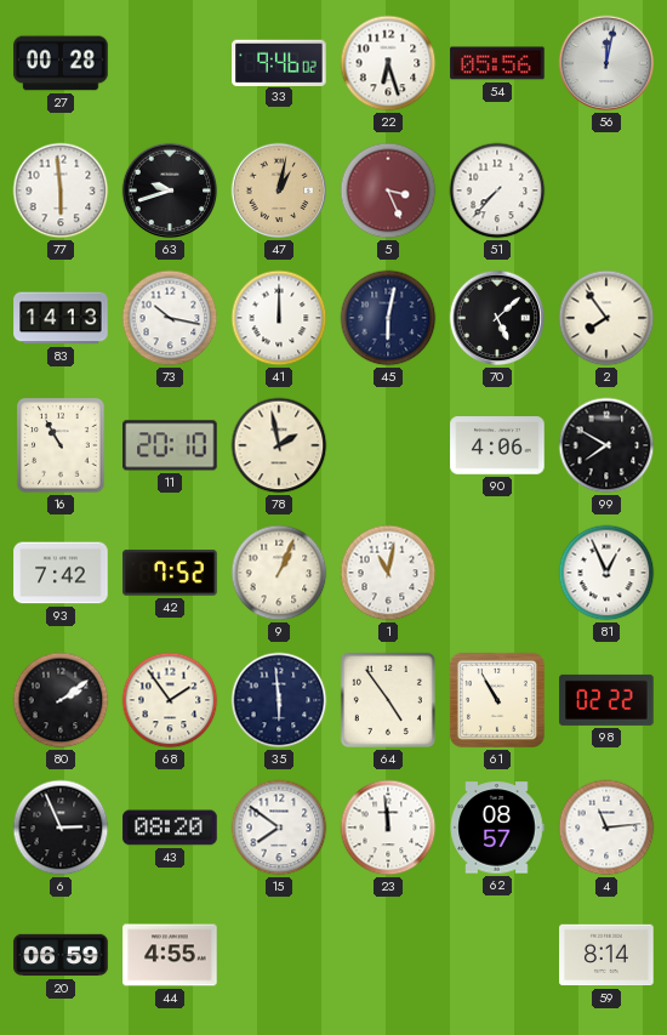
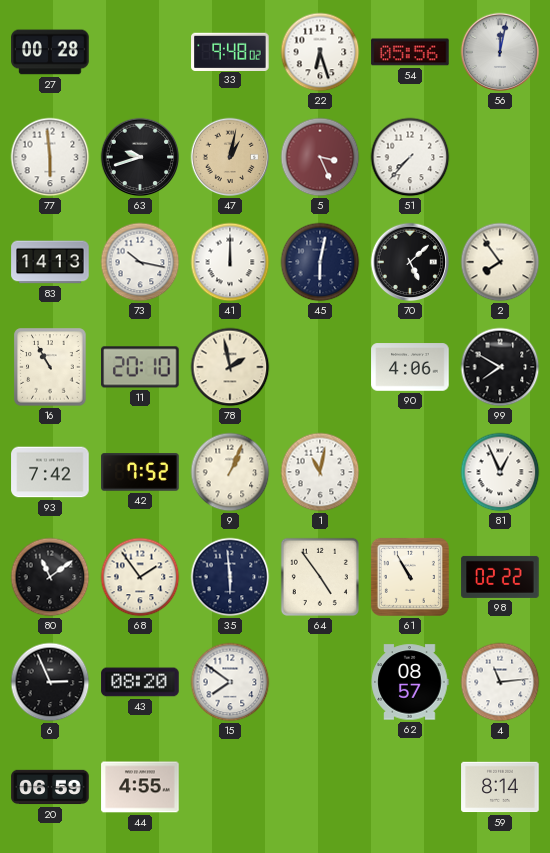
33: 9:46 -> 9:48
80: 2:09 -> 11:09
23: 11:59 -> none
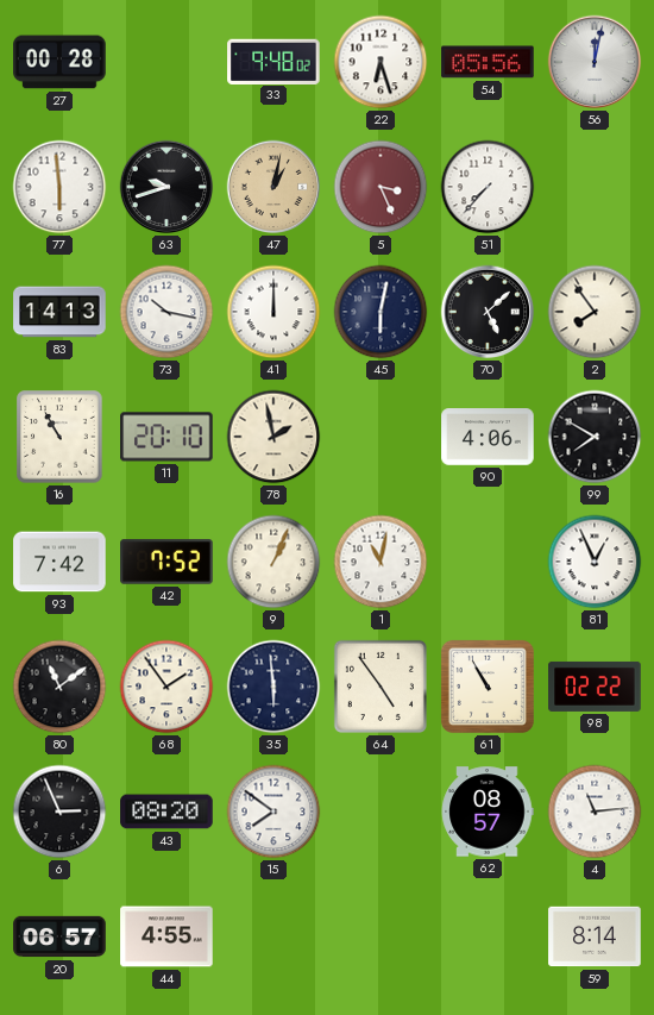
20: 06:59 -> 06:57
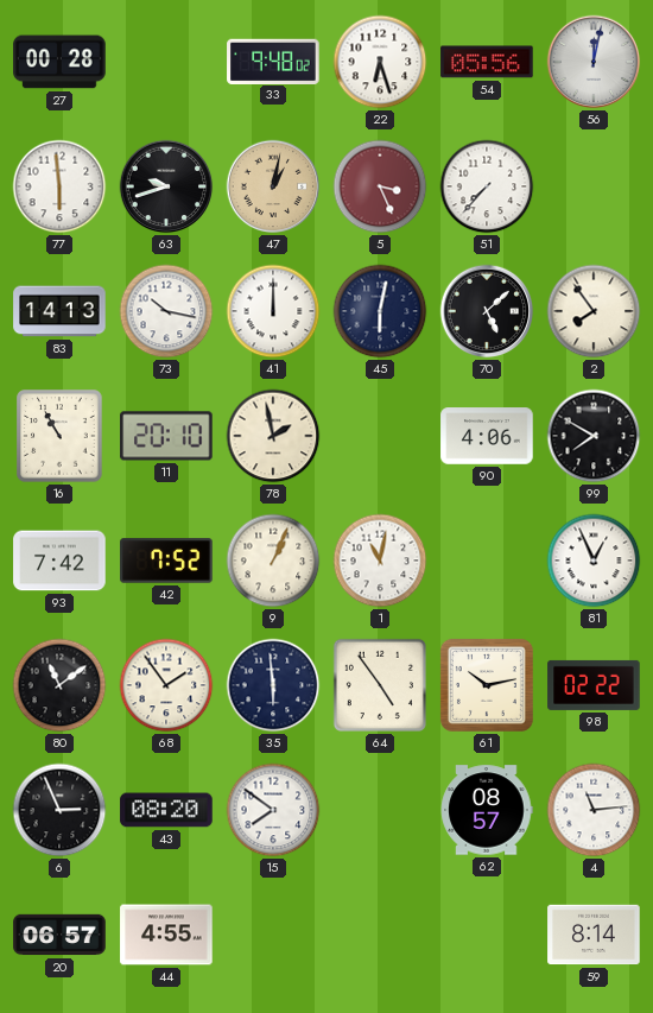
61: 10:55 -> 10:13
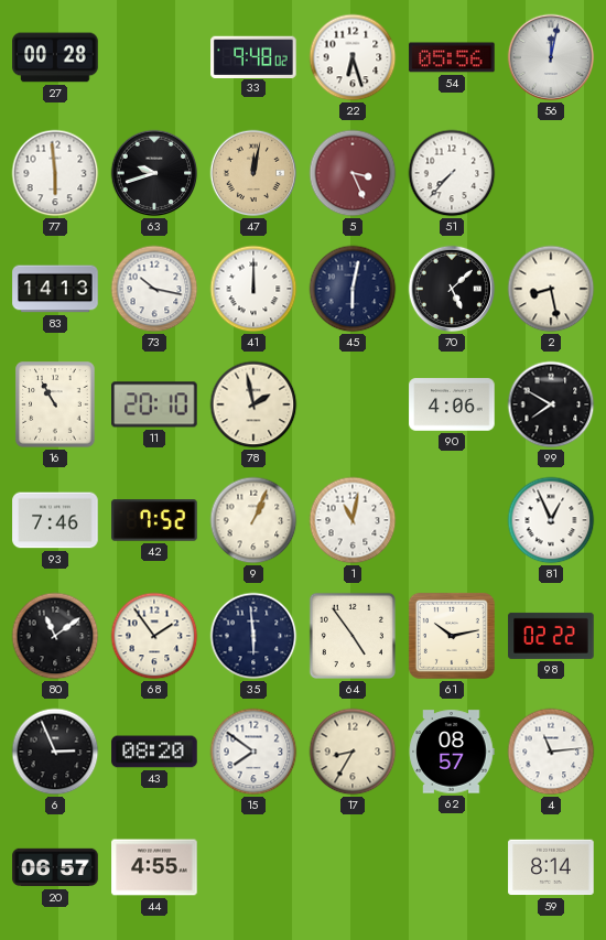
47: 1:02 -> 12:02
2: 7:54 -> 8:28
93: 7:42 -> 7:46
17: none -> 8:35
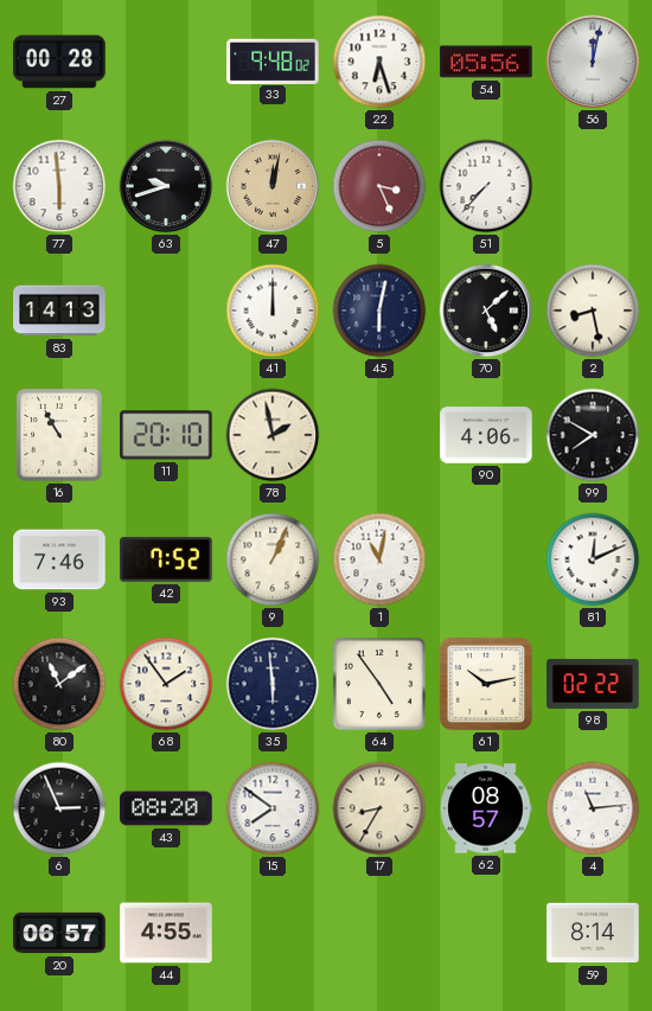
73: 10:17 -> none
81: 12:56 -> 12:11
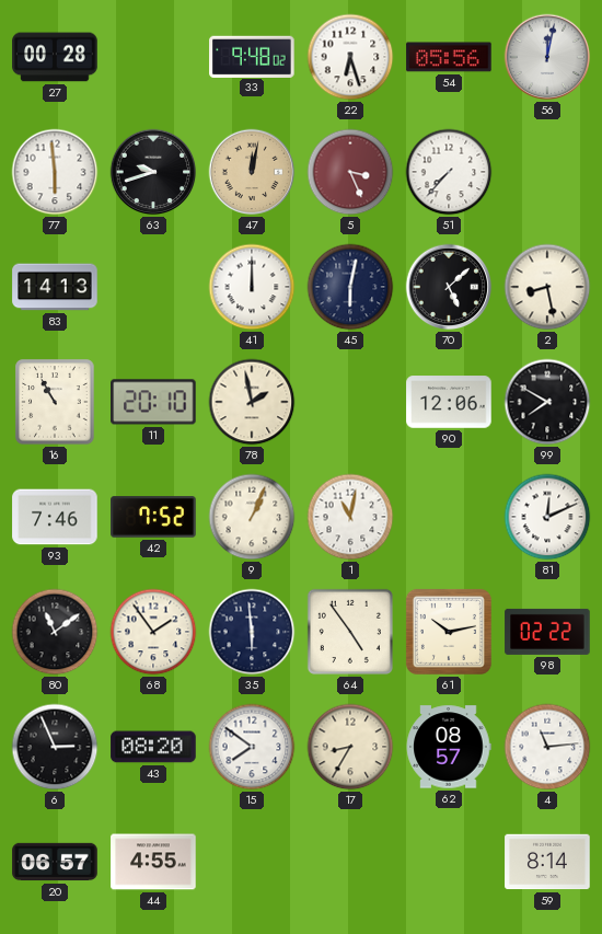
90: 4:06 -> 12:06
